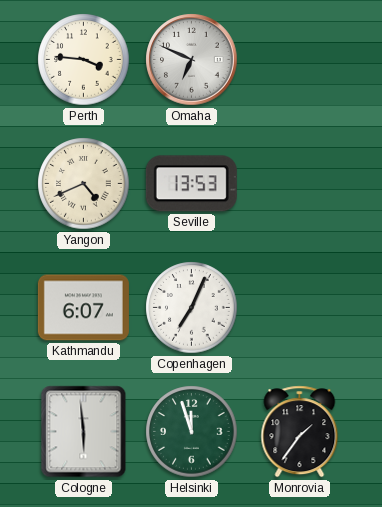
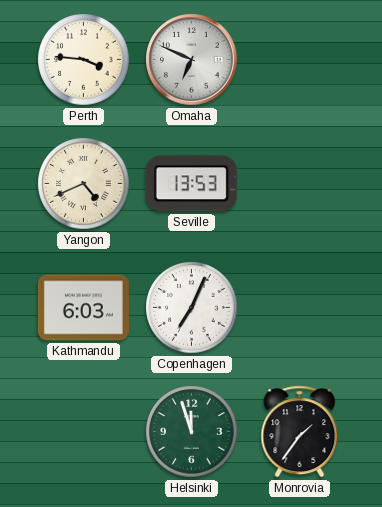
Kathmandu: 6:07 -> 6:03
Cologne: 5:59 -> none
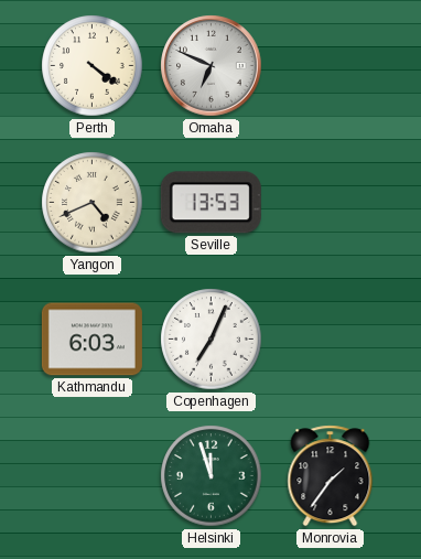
Perth: 3:46 -> 4:21
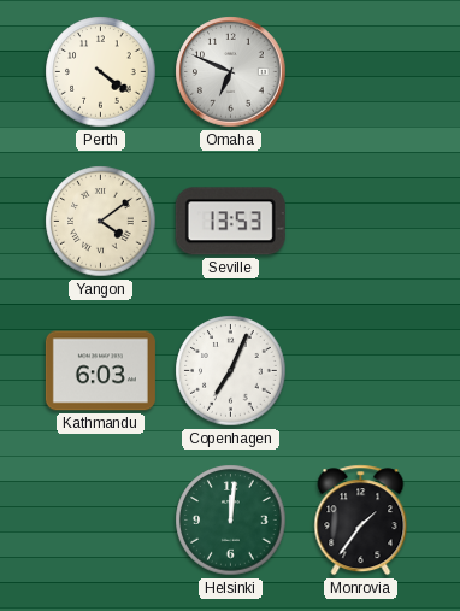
Yangon: 4:41 -> 4:09
Helsinki: 11:57 -> 12:01
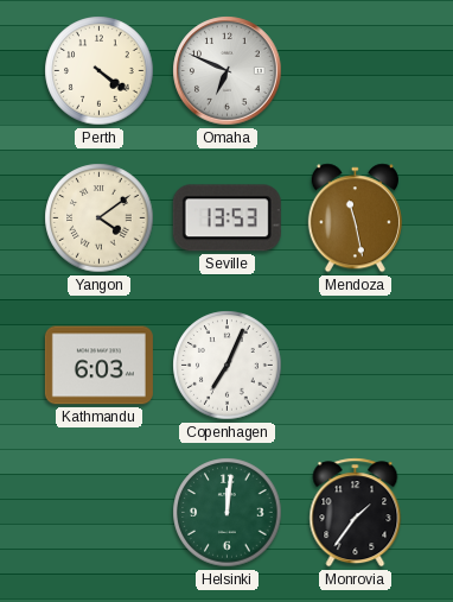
Mendoza: none -> 11:28
